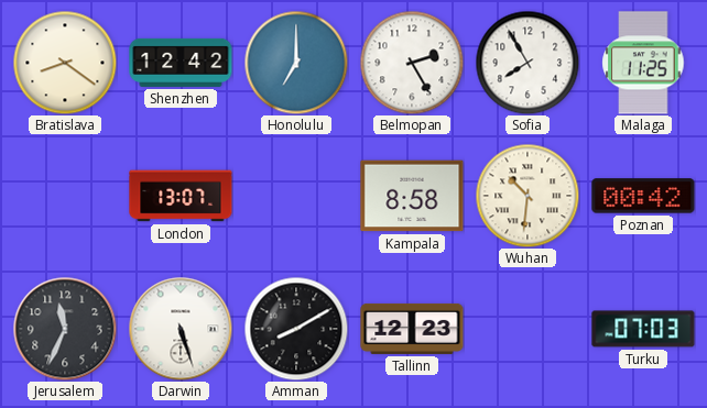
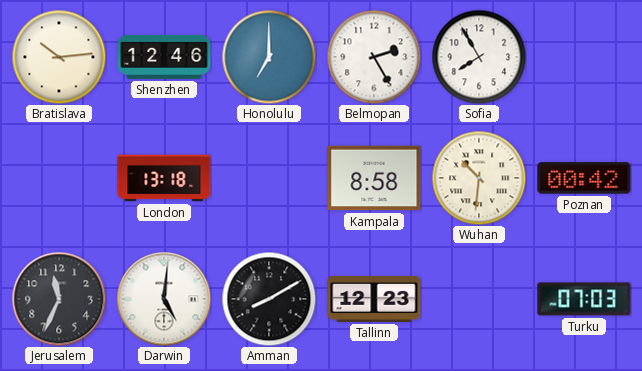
Bratislava: 8:21 -> 10:14
Shenzhen: 12:42 -> 12:46
Malaga: 11:25 -> none
London: 13:07 -> 13:18
Darwin: 5:27 -> 5:01
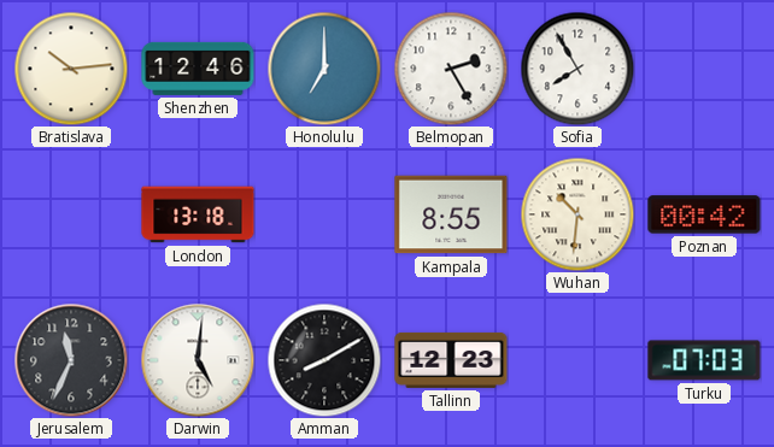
Kampala: 8:58 -> 8:55
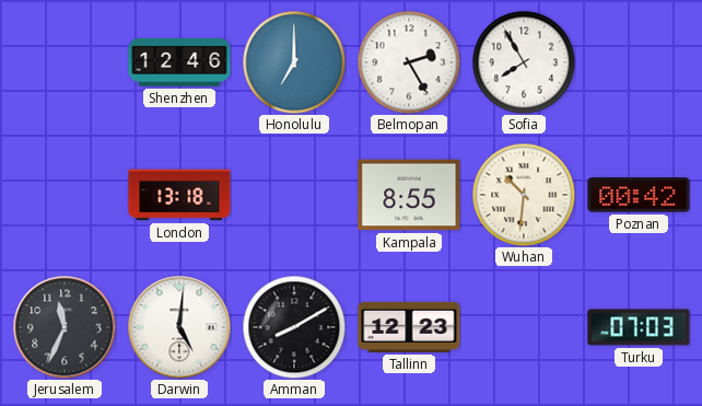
Bratislava: 10:14 -> none
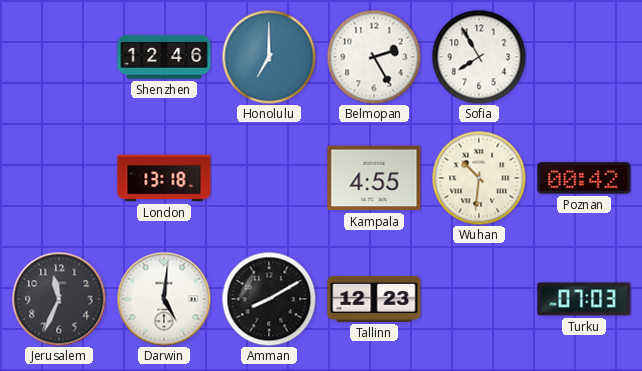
Kampala: 8:55 -> 4:55
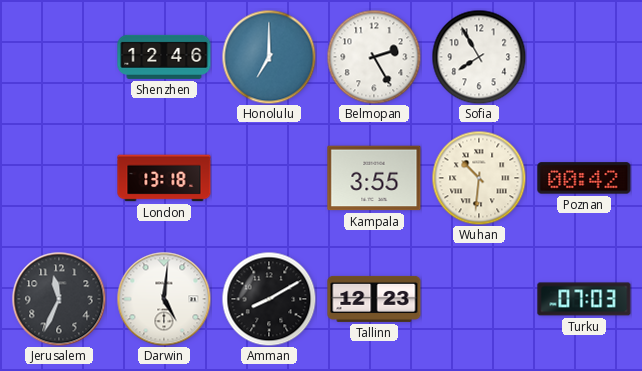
Kampala: 4:55 -> 3:55
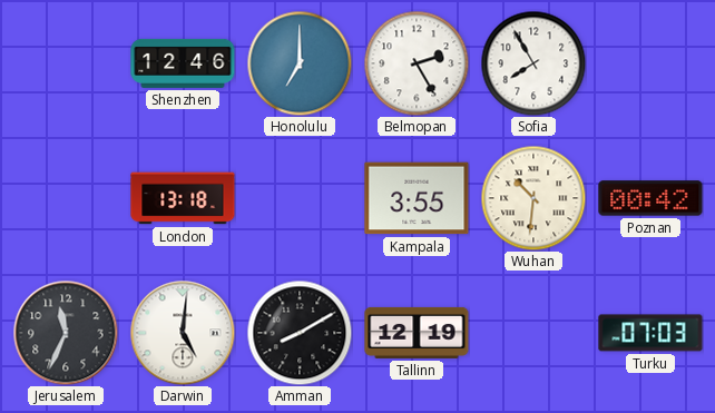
Tallinn: 12:23 -> 12:19
